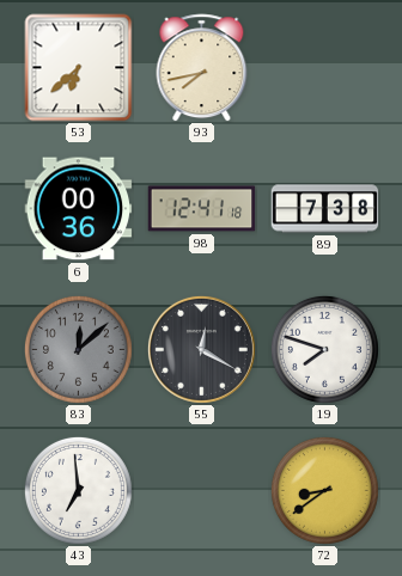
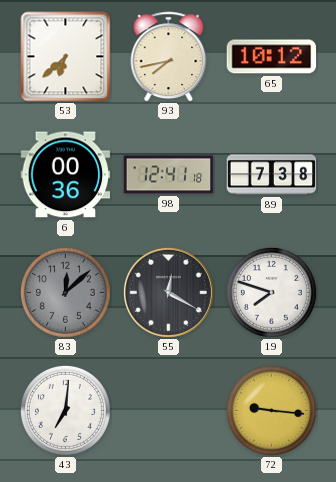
65: none -> 10:12
43: 6:59 -> 7:01
72: 8:39 -> 9:16
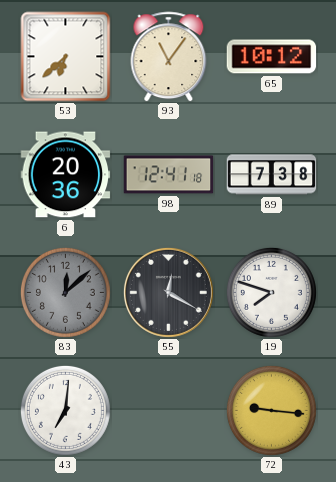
93: 7:43 -> 11:06
6: 00:36 -> 20:36
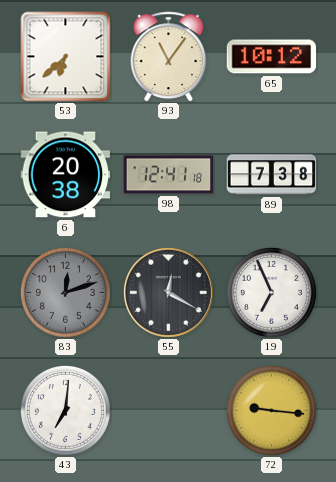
6: 20:36 -> 20:38
83: 12:08 -> 12:12
19: 7:48 -> 6:56
